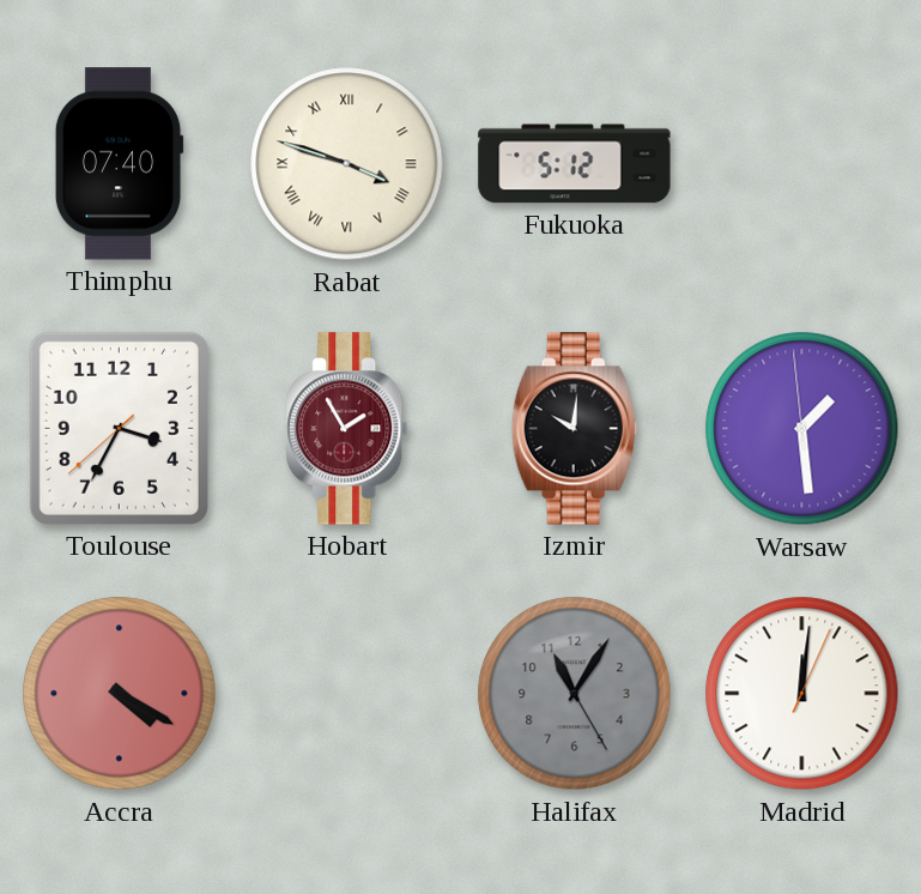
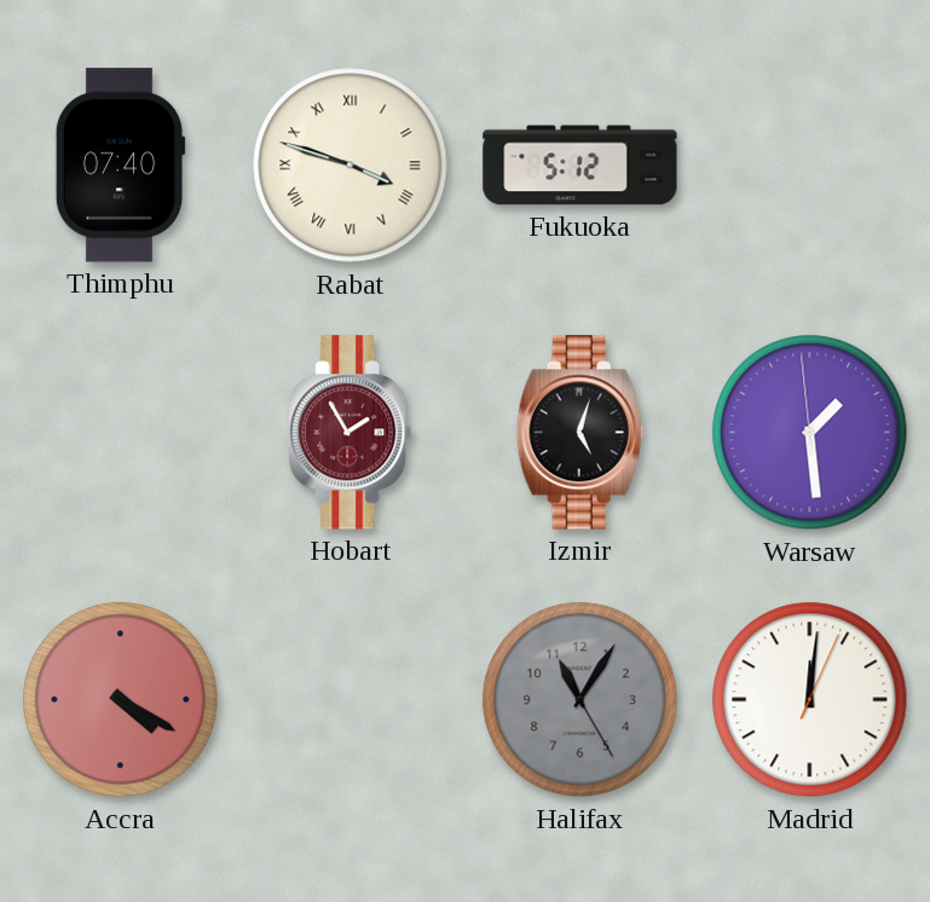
Toulouse: 3:34 -> none
Izmir: 10:01 -> 5:03
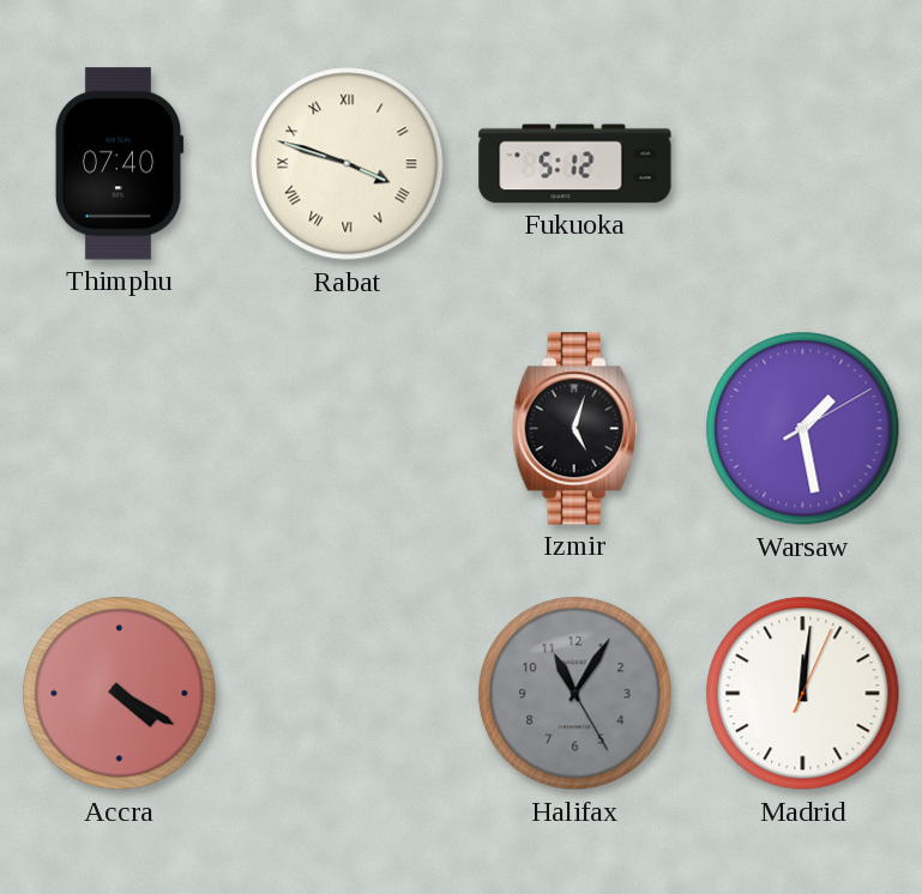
Hobart: 1:55 -> none
Warsaw: 1:28:59 -> 1:28:10
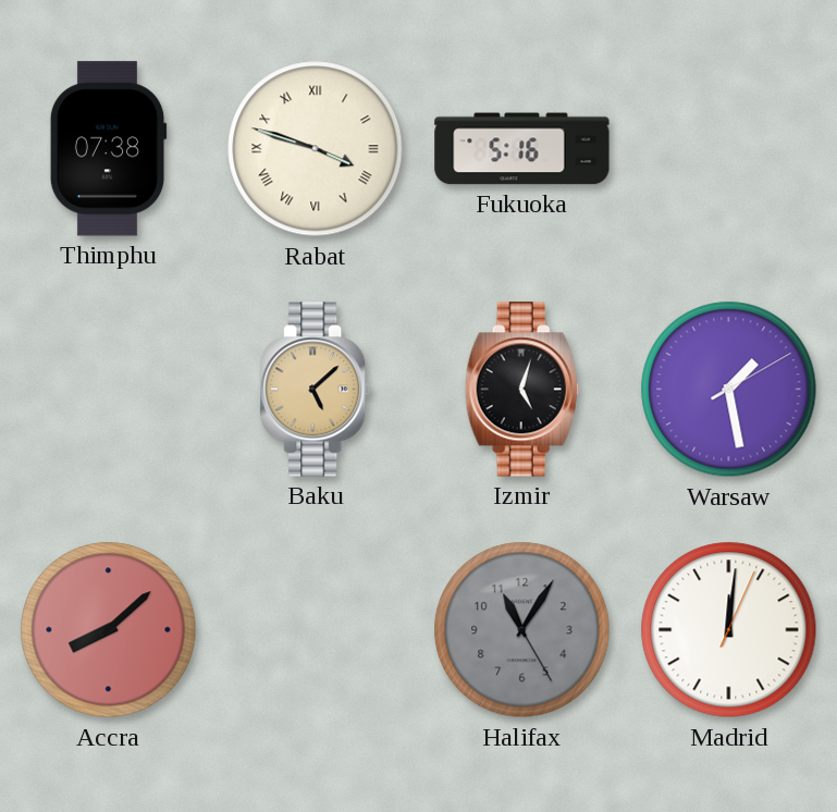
Thimphu: 07:40 -> 07:38
Fukuoka: 5:12 -> 5:16
Baku: none -> 5:08
Accra: 4:20 -> 8:08
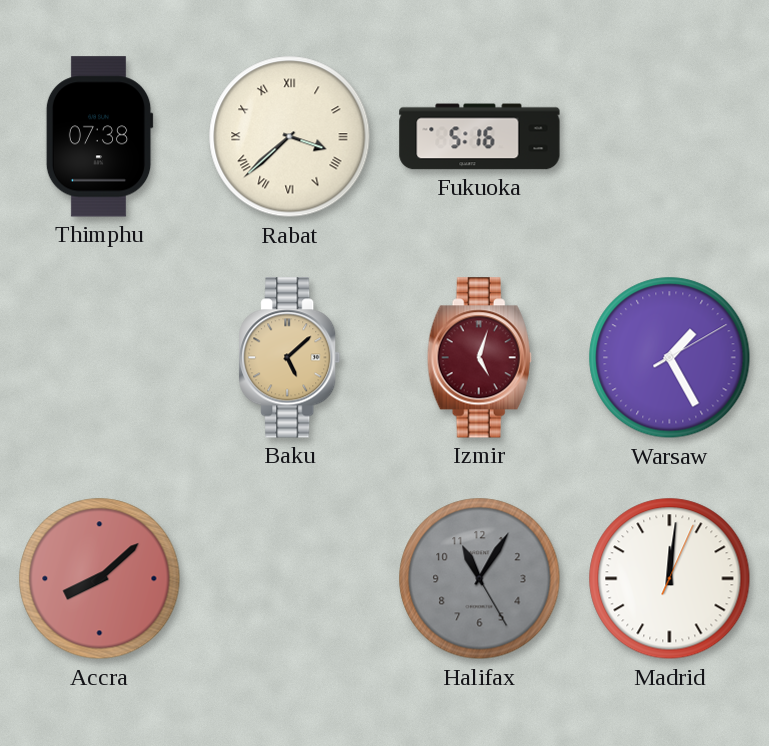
Rabat: 3:48 -> 3:38
Izmir dial: black -> burgundy
Warsaw: 1:28 -> 1:25
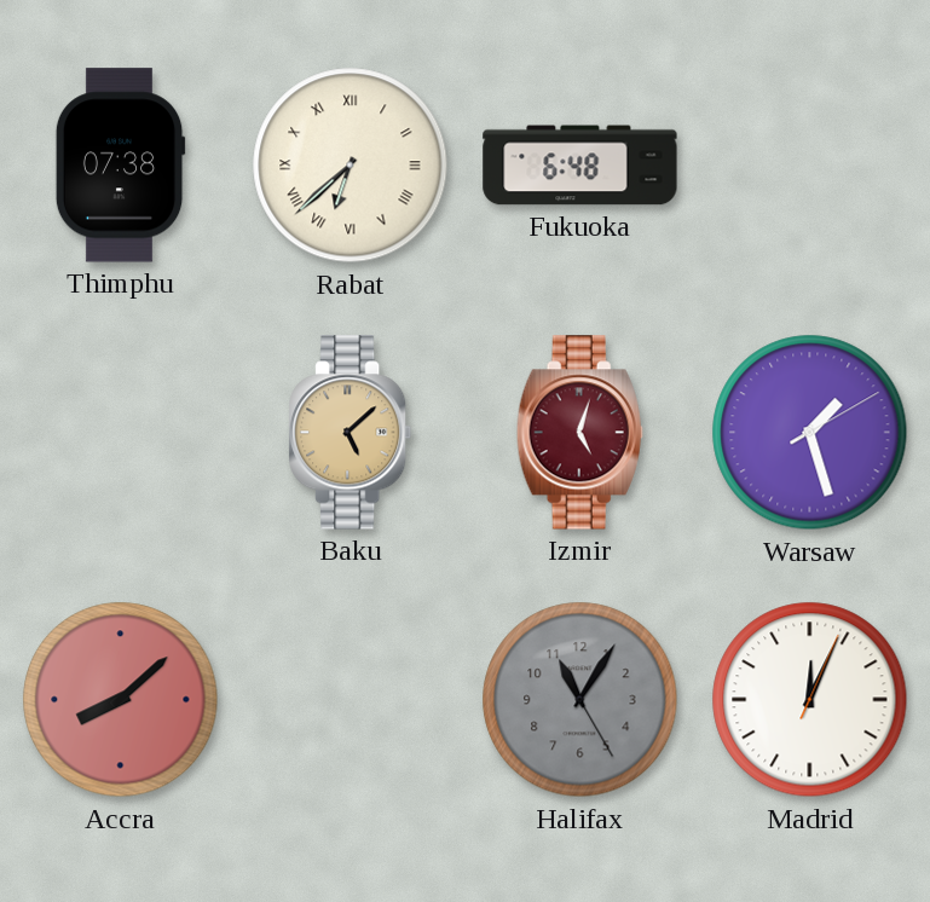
Rabat: 3:38 -> 6:38
Fukuoka: 5:16 -> 6:48
Warsaw: 1:25 -> 1:27
Madrid: 12:01 -> 12:04
